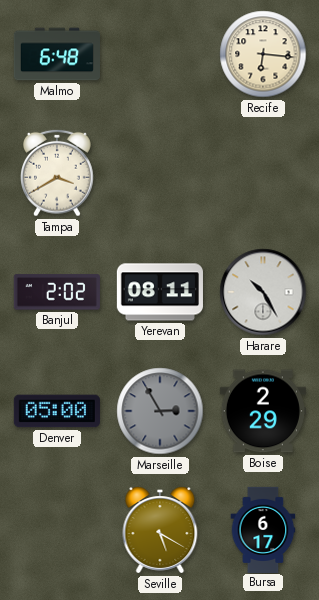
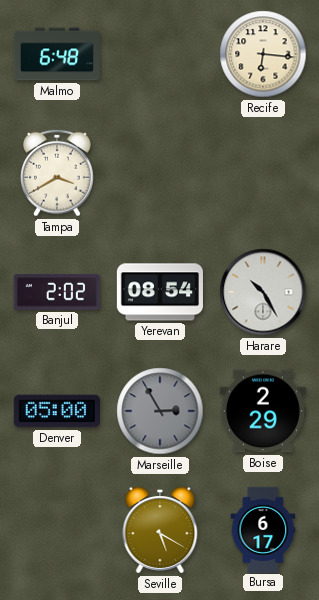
Yerevan: 08:11 -> 08:54
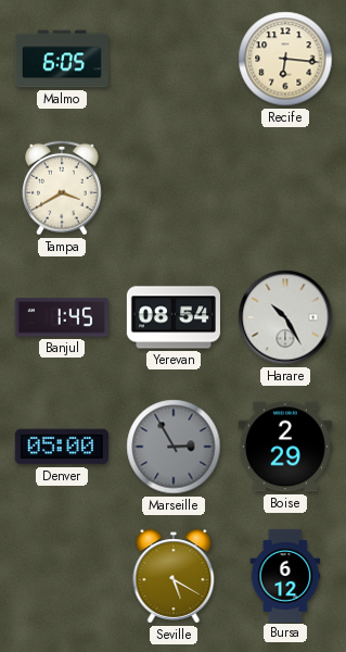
Malmo: 6:48 -> 6:05
Banjul: 2:02 -> 1:45
Bursa: 6:17 -> 6:12
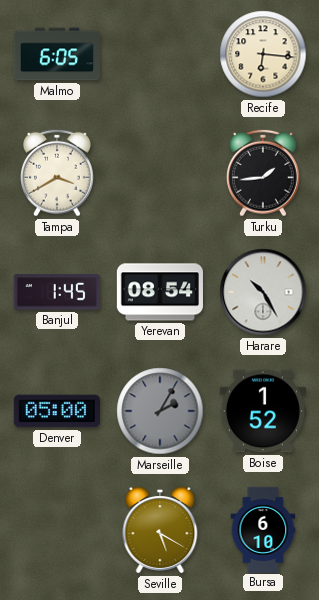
Turku: none -> 1:44
Marseille: 2:55 -> 2:05
Boise: 2:29 -> 1:52
Bursa: 6:12 -> 6:10
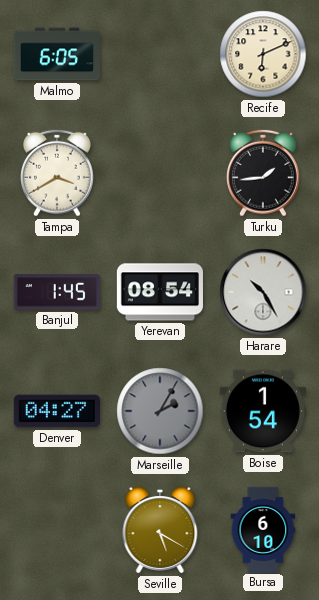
Recife: 6:16 -> 6:11
Denver: 05:00 -> 04:27
Boise: 1:52 -> 1:54
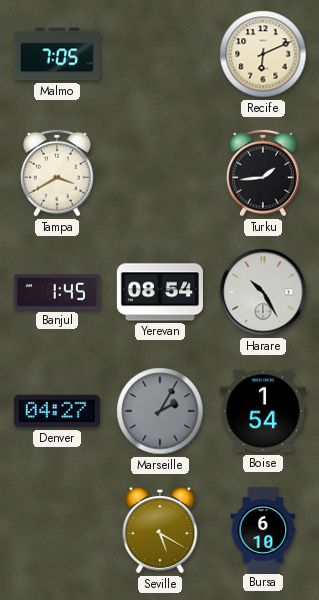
Malmo: 6:05 -> 7:05
